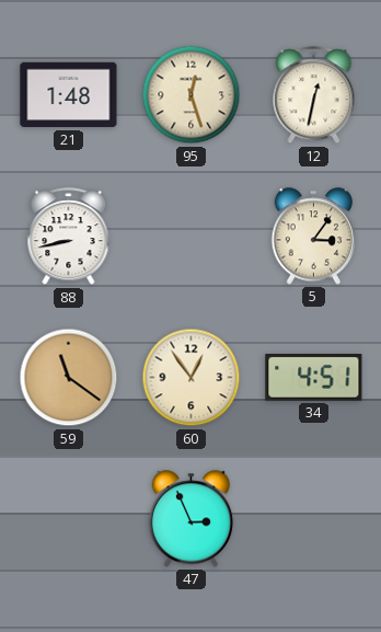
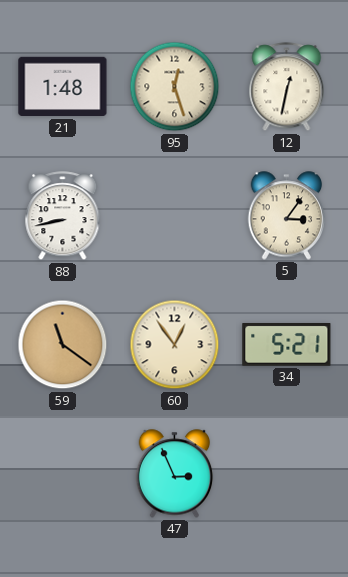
34: 4:51 -> 5:21
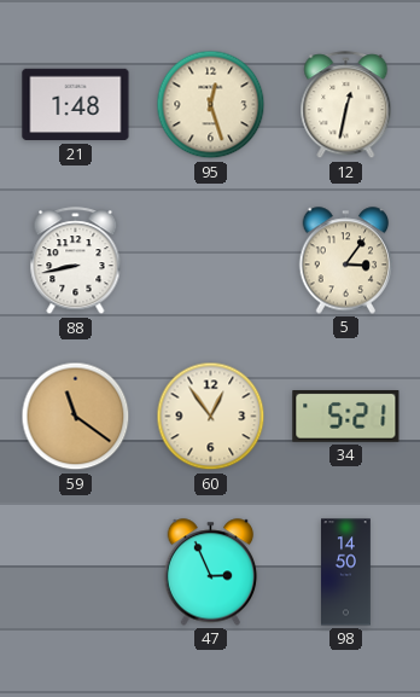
98: none -> 14:50
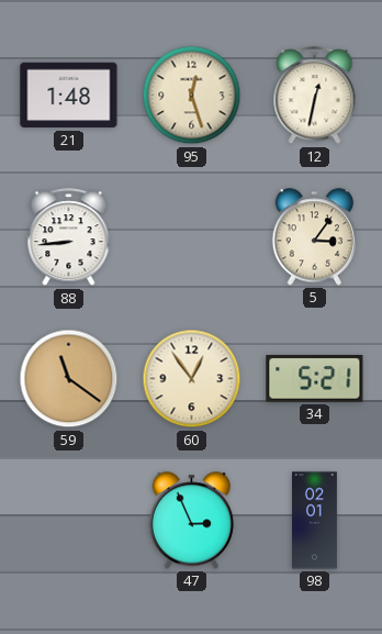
88: 8:43 -> 8:44
98: 14:50 -> 02:01
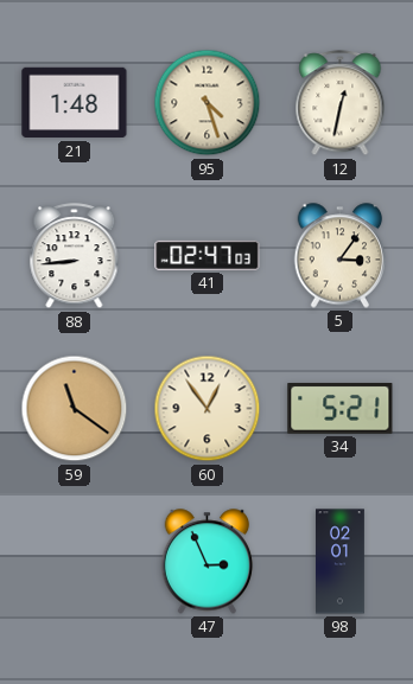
95: 12:27 -> 4:27
41: none -> 02:47
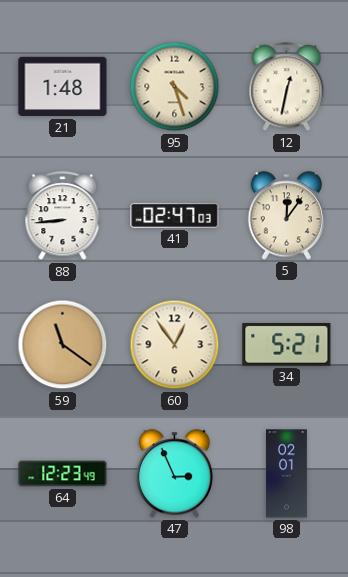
5: 3:06 -> 12:06
64: none -> 12:23
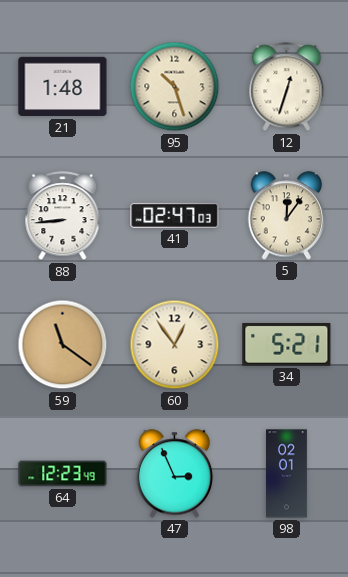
95: 4:27 -> 10:27
12: 12:32 -> 12:33
